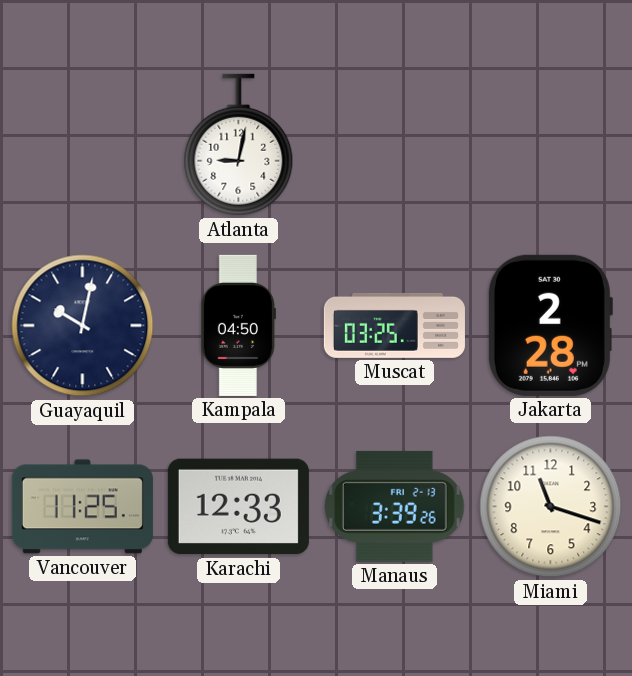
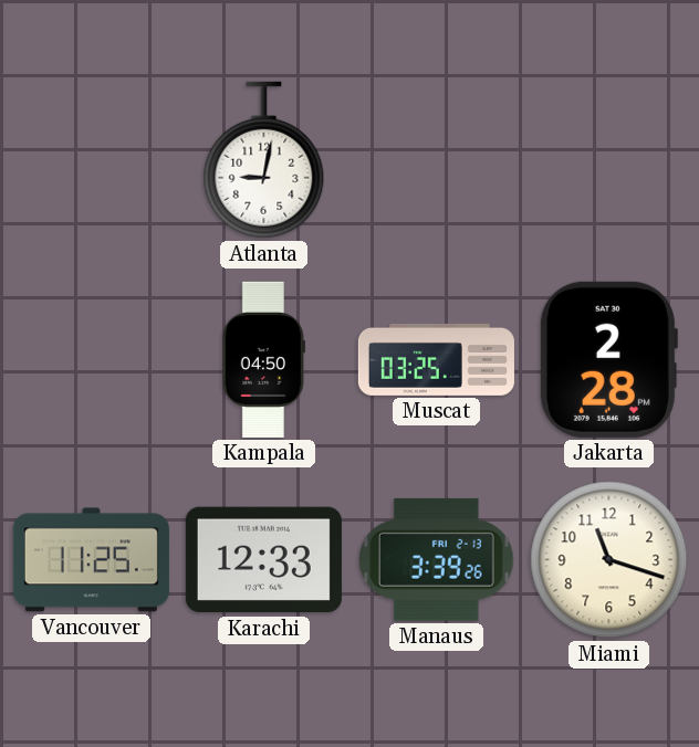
Guayaquil: 10:02 -> none
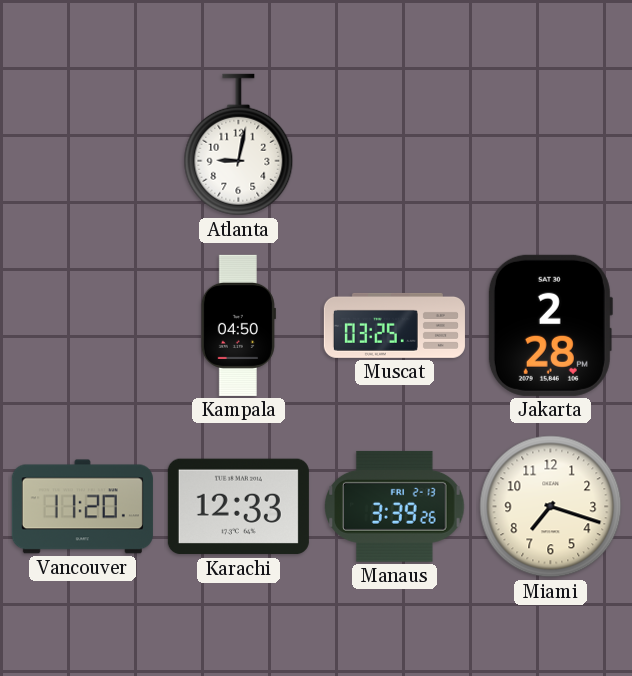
Vancouver: 11:25 -> 11:20
Miami: 11:18 -> 7:18
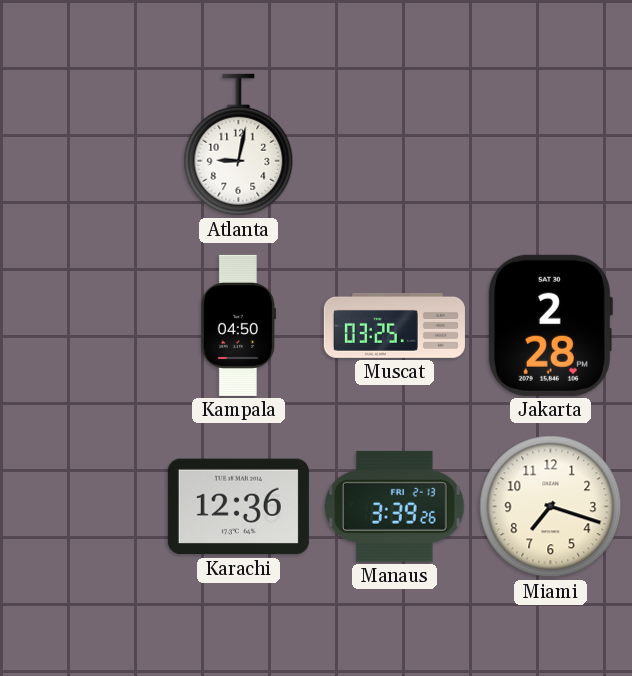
Vancouver: 11:20 -> none
Karachi: 12:33 -> 12:36
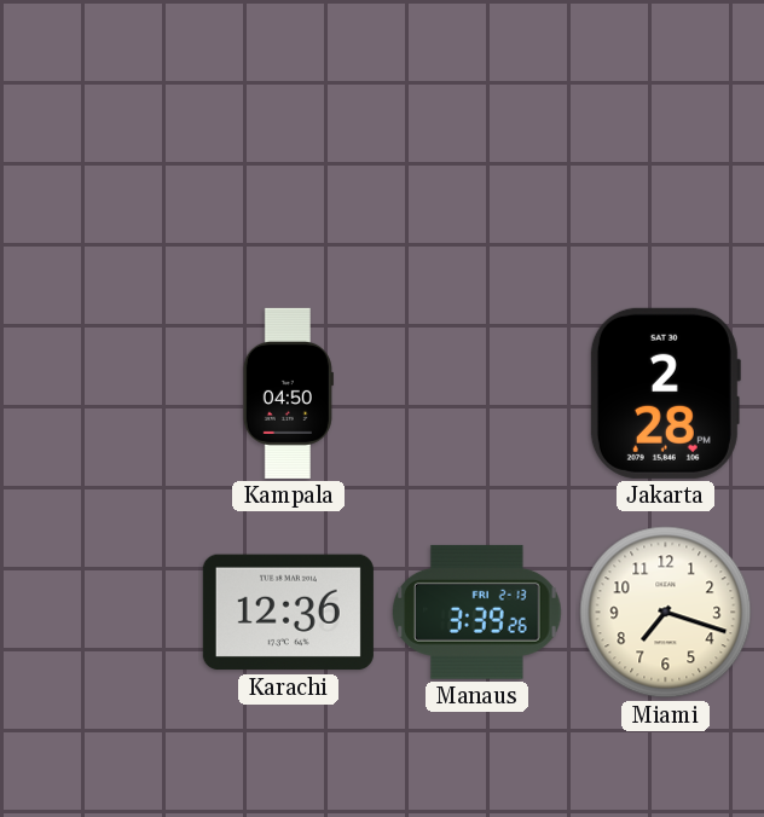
Atlanta: 9:02 -> none
Muscat: 03:25 -> none
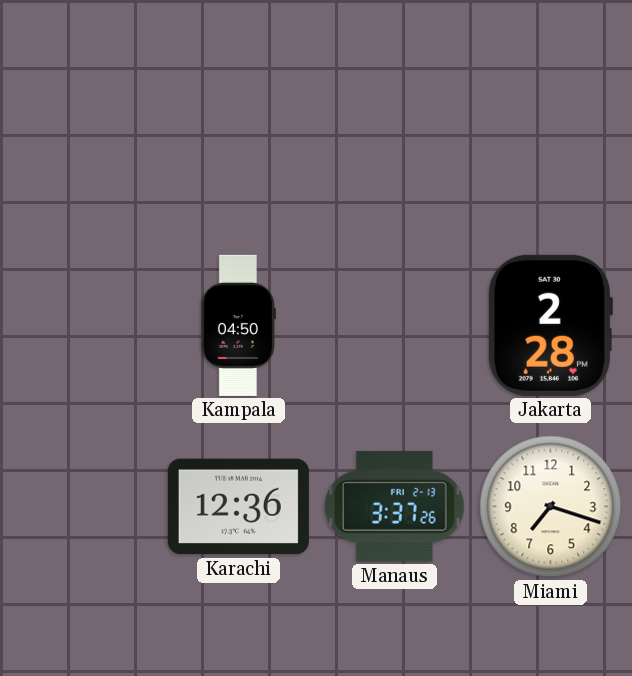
Manaus: 3:39 -> 3:37
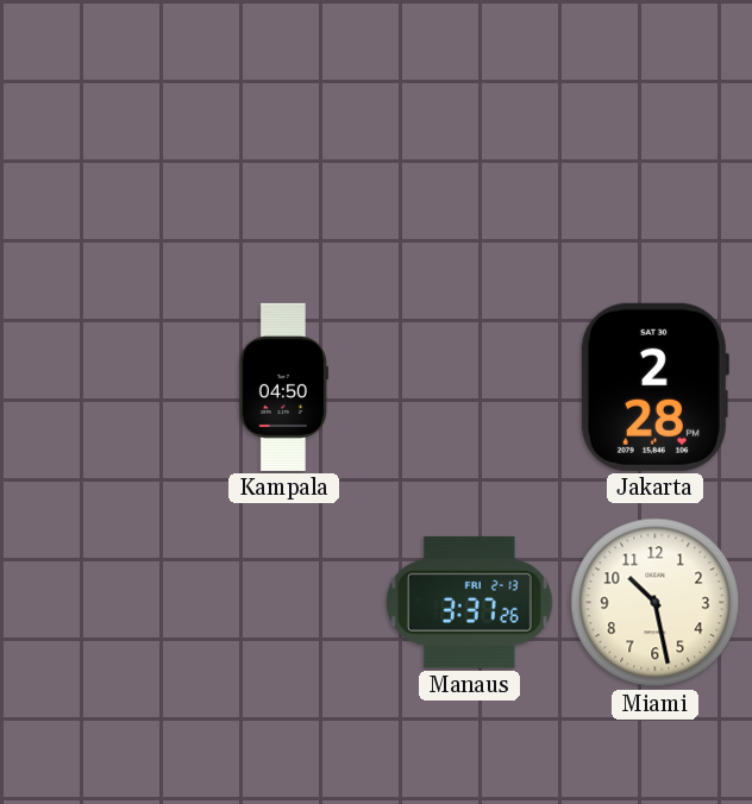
Karachi: 12:36 -> none
Miami: 7:18 -> 10:28
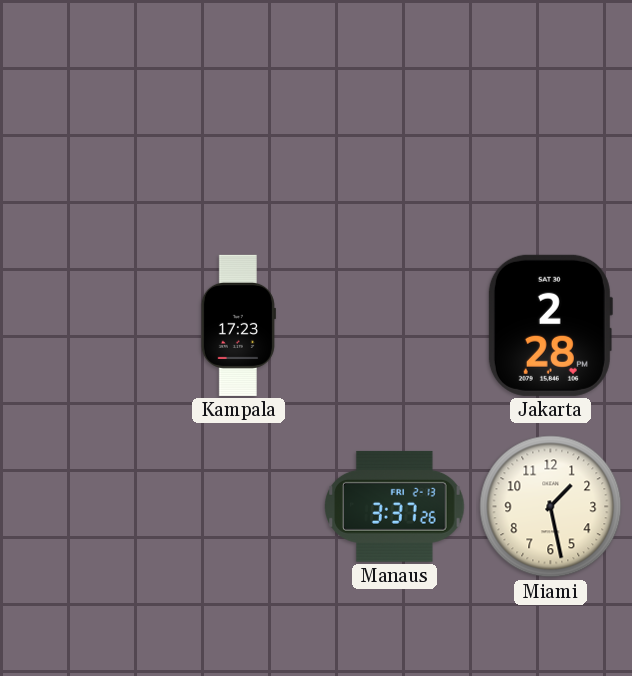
Kampala: 04:50 -> 17:23
Miami: 10:28 -> 1:28
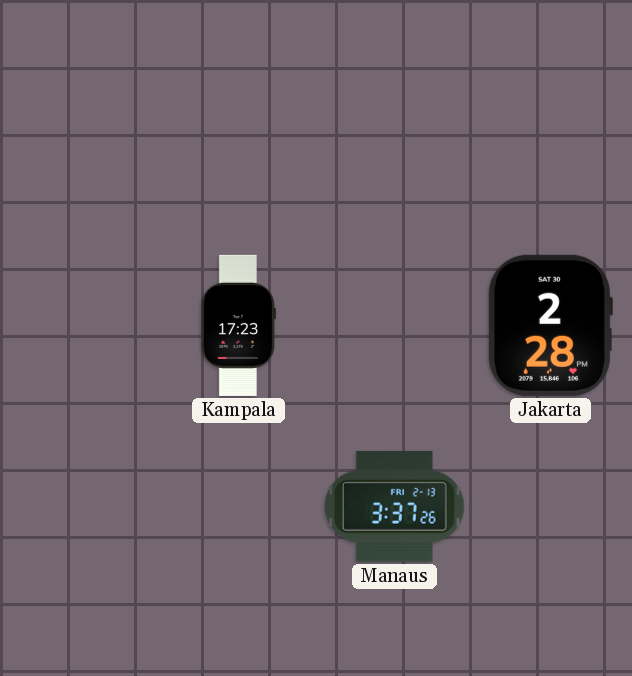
Miami: 1:28 -> none
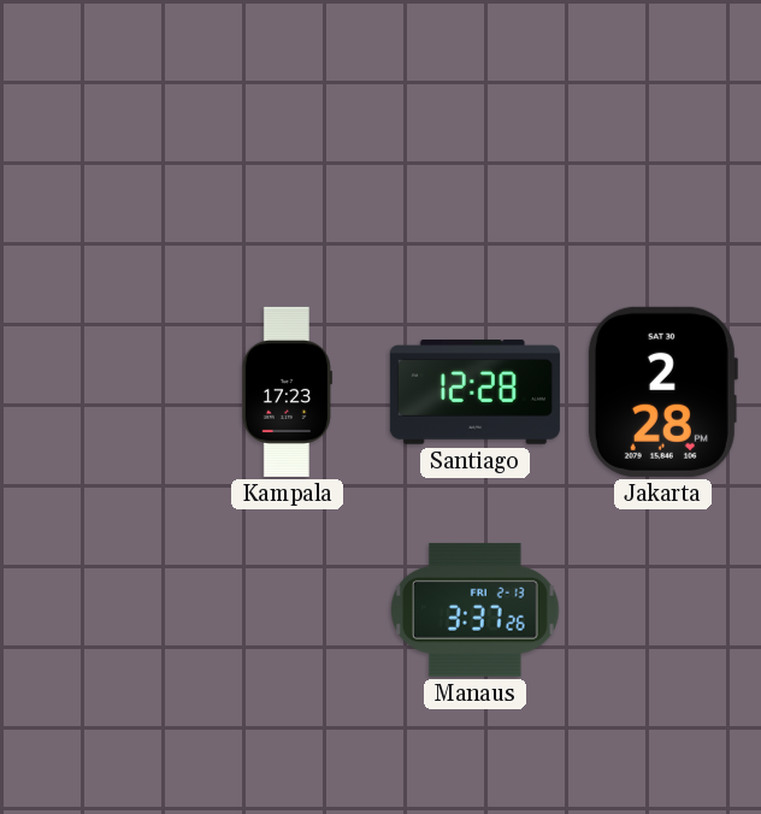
Santiago: none -> 12:28
